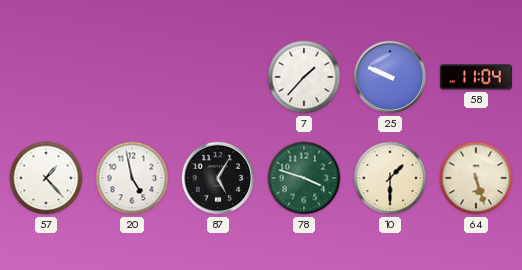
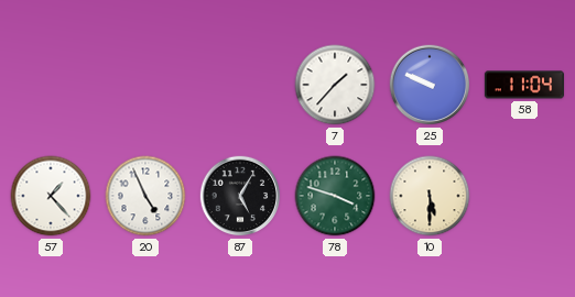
20: 4:58 -> 4:56
10: 1:30 -> 5:30
64: 5:27 -> none
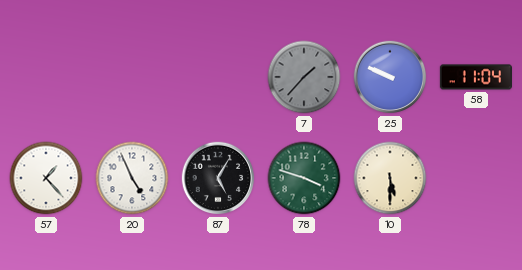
7 dial: white -> grey
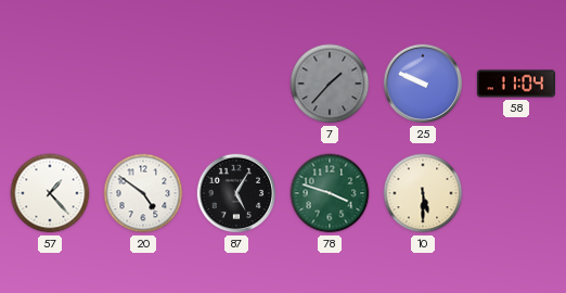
20: 4:56 -> 4:51
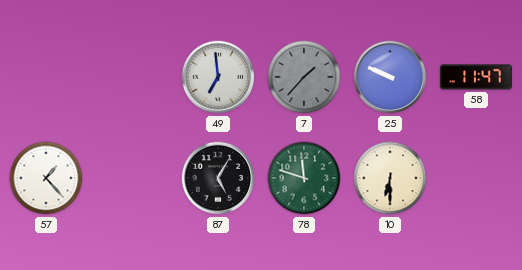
49: none -> 6:59
58: 11:04 -> 11:47
20: 4:51 -> none
78: 3:48 -> 11:48
10: 5:30 -> 6:30
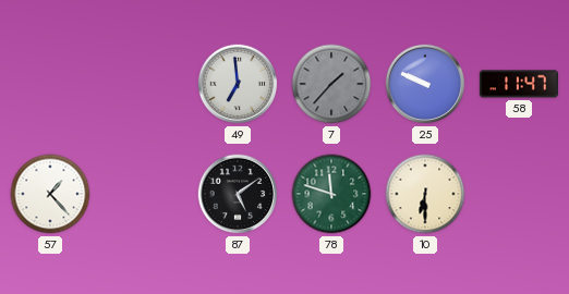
87: 5:05 -> 5:09
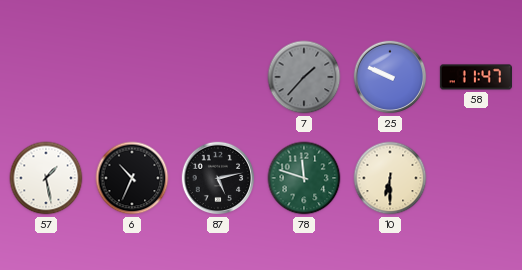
49: 6:59 -> none
57: 1:23 -> 1:28
6: none -> 10:34
87: 5:09 -> 5:13
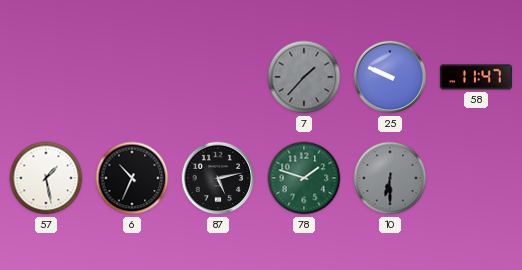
78: 11:48 -> 1:48
10 dial: cream -> grey
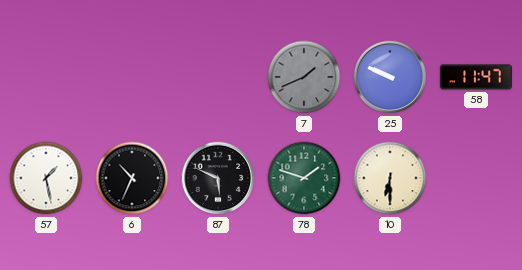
7: 1:37 -> 1:41
87: 5:13 -> 5:49
10 dial: grey -> cream
